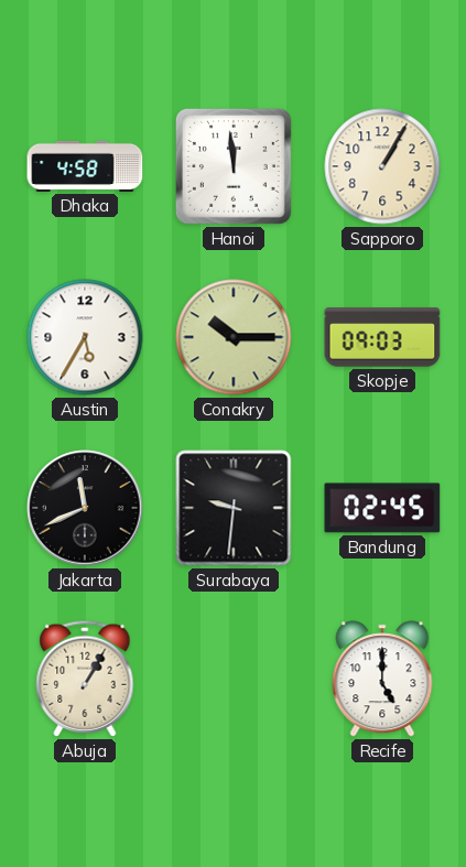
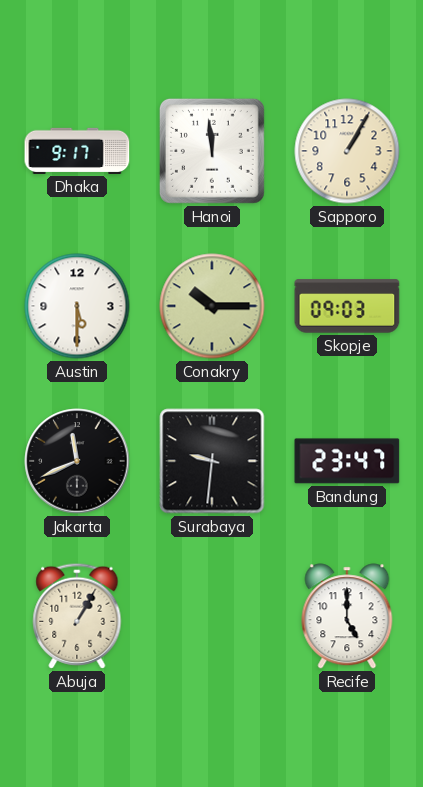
Dhaka: 4:58 -> 9:17
Austin: 5:35 -> 5:30
Bandung: 02:45 -> 23:47
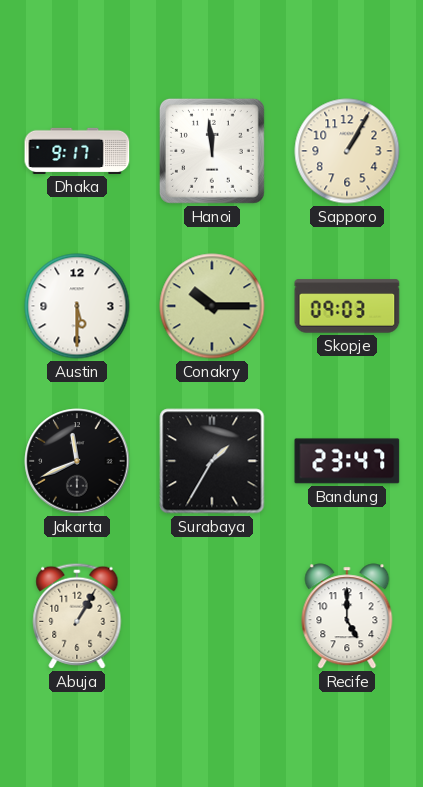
Surabaya: 9:31 -> 1:35
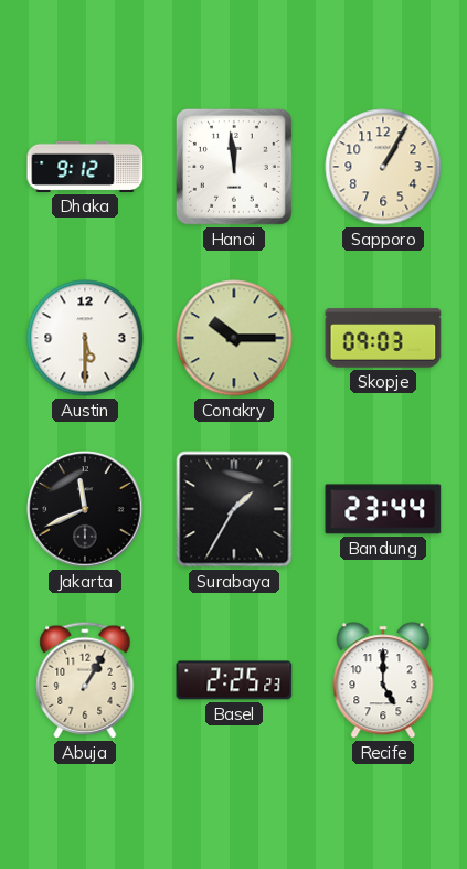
Dhaka: 9:17 -> 9:12
Bandung: 23:47 -> 23:44
Basel: none -> 2:25
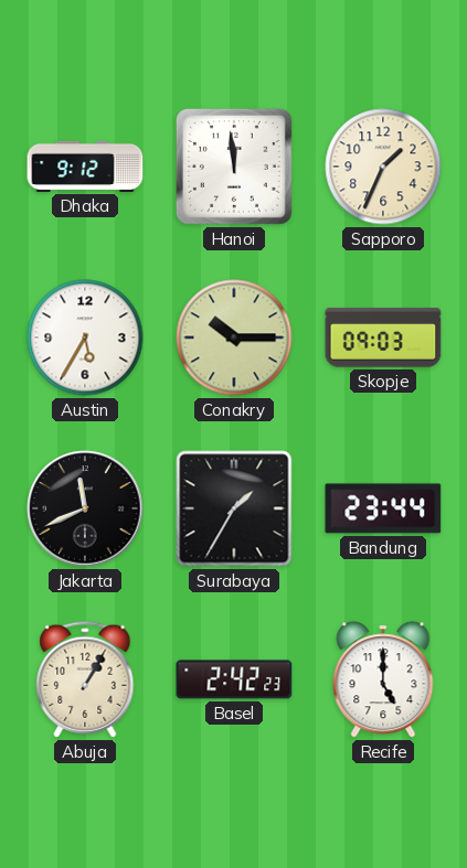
Sapporo: 1:05 -> 1:34
Austin: 5:30 -> 5:35
Basel: 2:25 -> 2:42
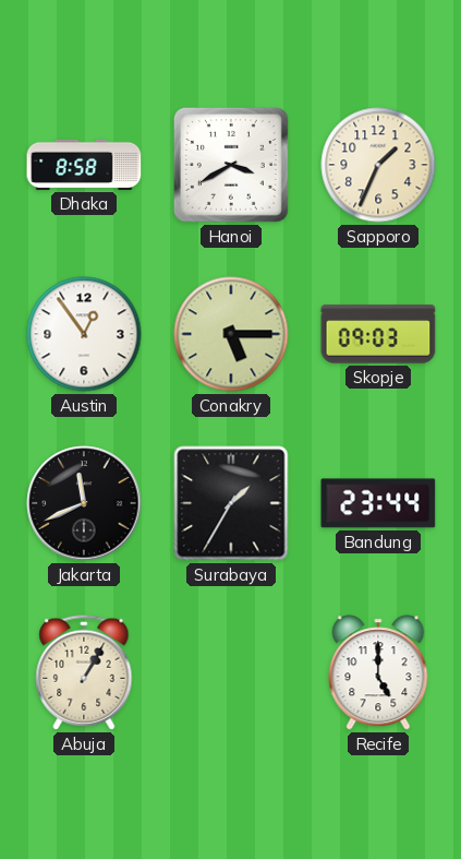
Dhaka: 9:12 -> 8:58
Hanoi: 11:59 -> 3:40
Austin: 5:35 -> 12:54
Conakry: 10:15 -> 5:15
Basel: 2:42 -> none
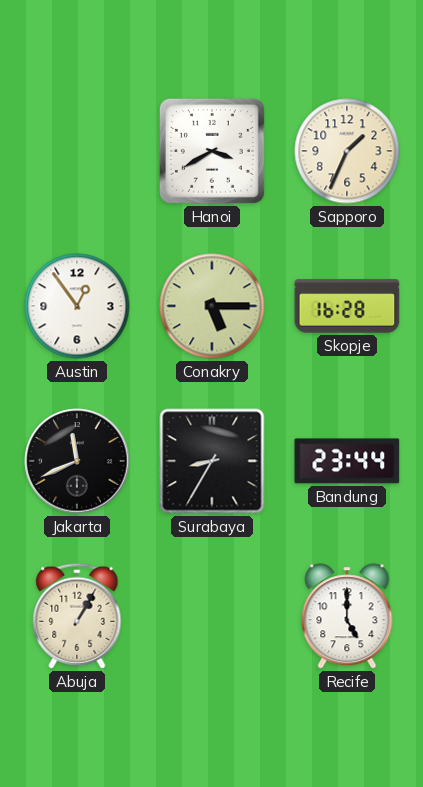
Dhaka: 8:58 -> none
Skopje: 09:03 -> 16:28
Surabaya: 1:35 -> 8:35
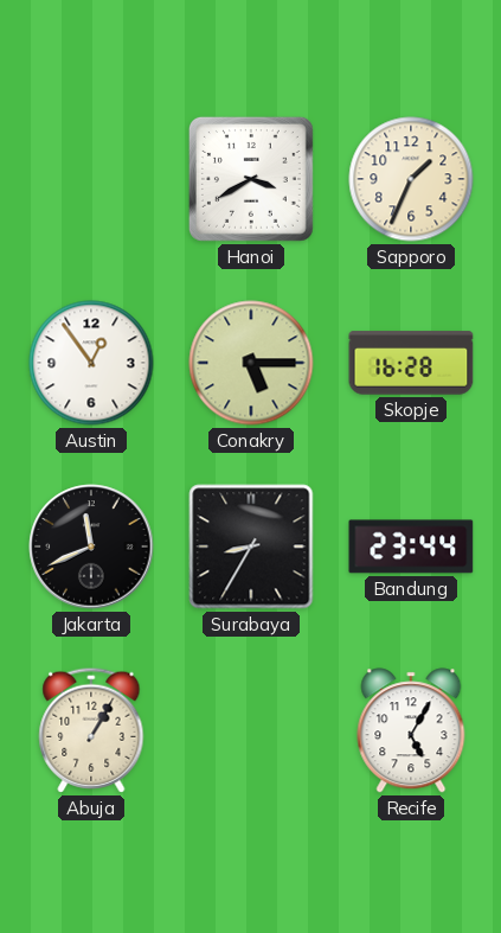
Recife: 5:00 -> 5:05
